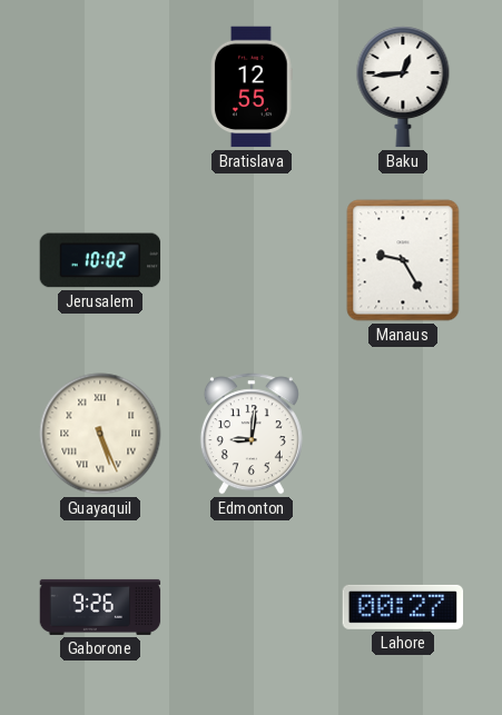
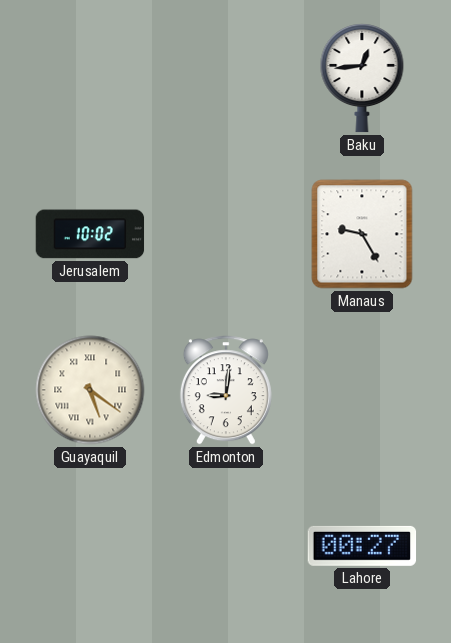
Bratislava: 12:55 -> none
Guayaquil: 5:26 -> 5:21
Gaborone: 9:26 -> none
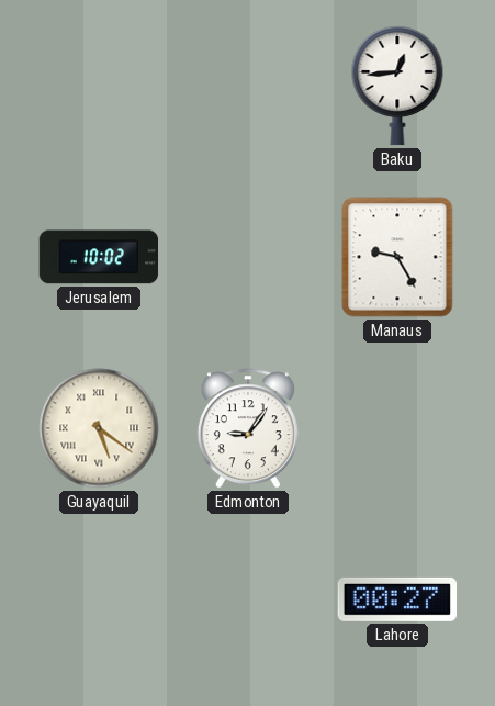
Edmonton: 9:01 -> 9:06
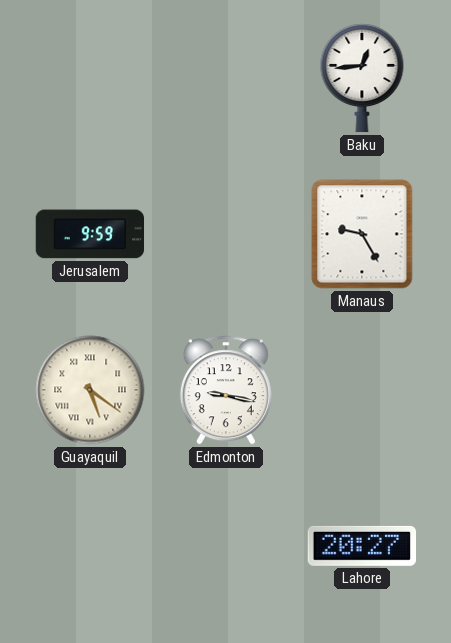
Jerusalem: 10:02 -> 9:59
Edmonton: 9:06 -> 9:17
Lahore: 00:27 -> 20:27
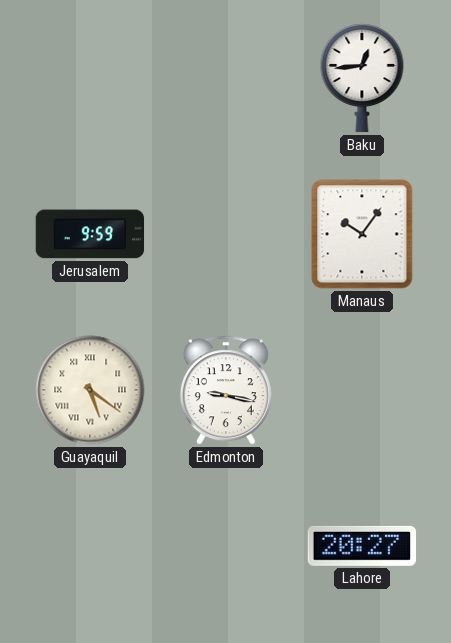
Manaus: 9:25 -> 10:06
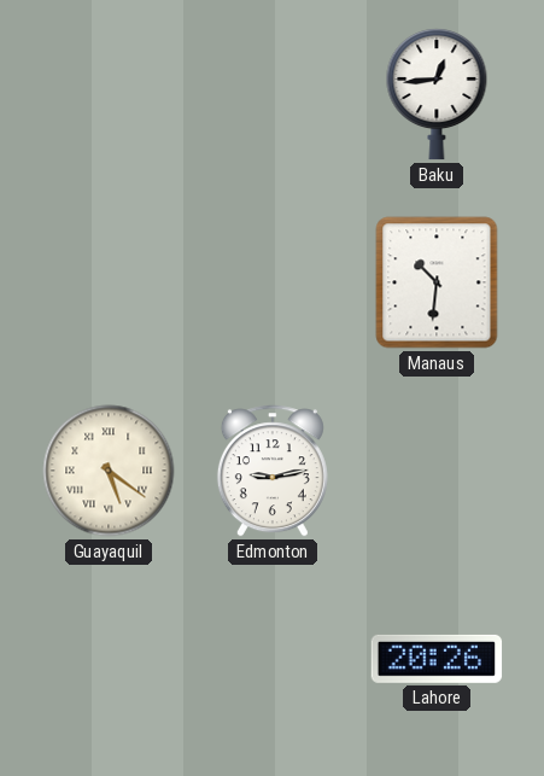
Jerusalem: 9:59 -> none
Manaus: 10:06 -> 10:31
Edmonton: 9:17 -> 9:13
Lahore: 20:27 -> 20:26
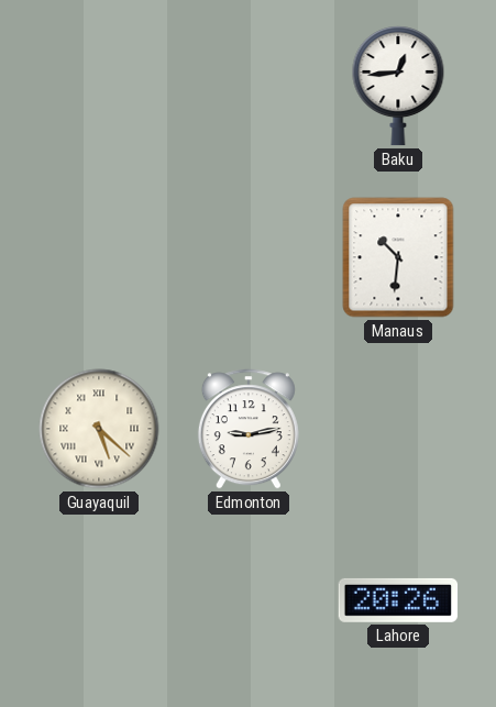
Guayaquil: 5:21 -> 5:22
